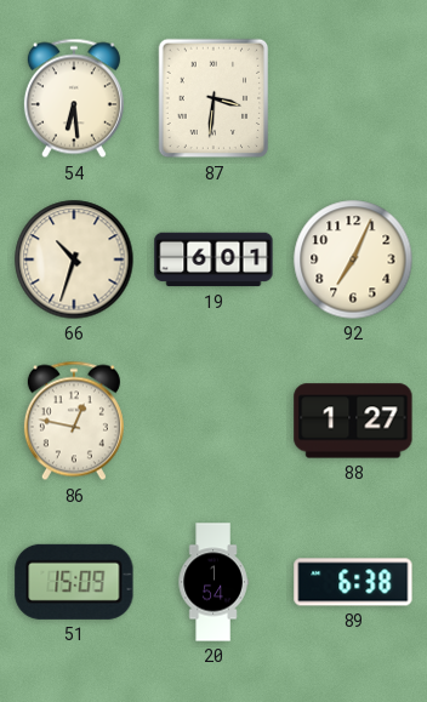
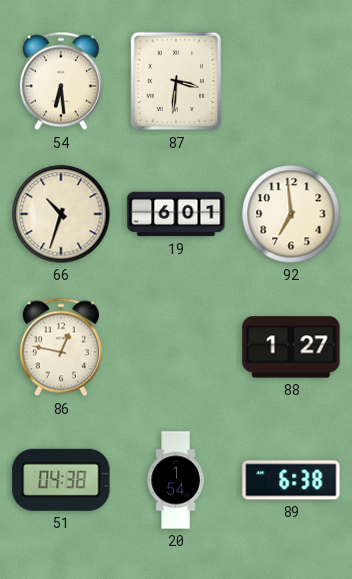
92: 7:04 -> 6:59
51: 15:09 -> 04:38
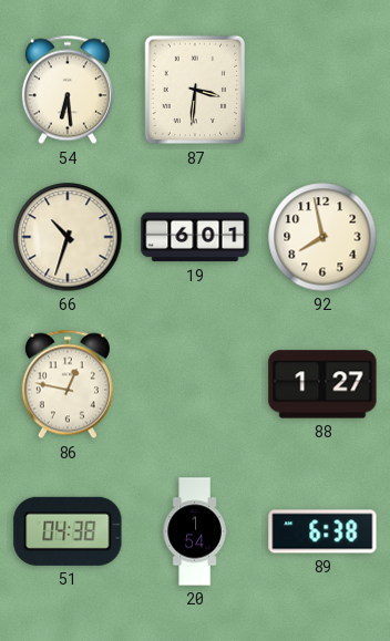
92: 6:59 -> 7:58
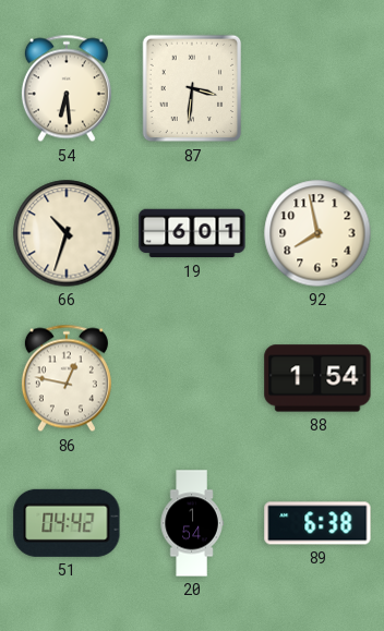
88: 1:27 -> 1:54
51: 04:38 -> 04:42
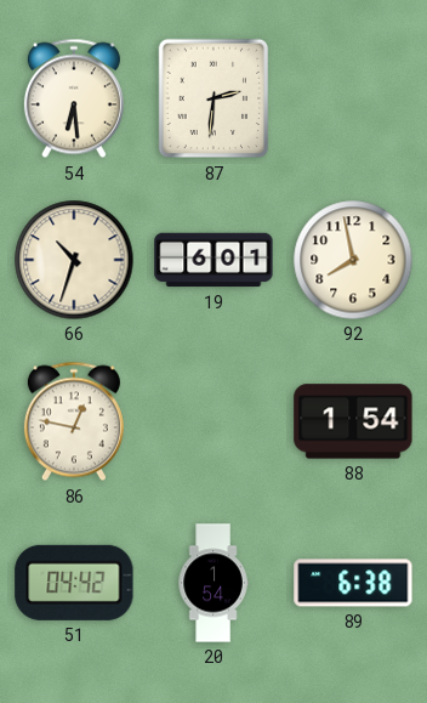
87: 3:31 -> 2:31
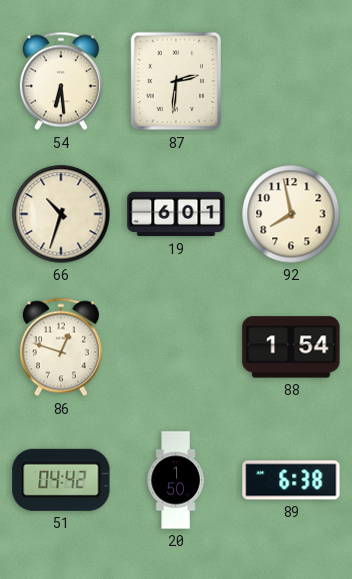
86: 12:47 -> 12:48
20: 1:54 -> 1:50
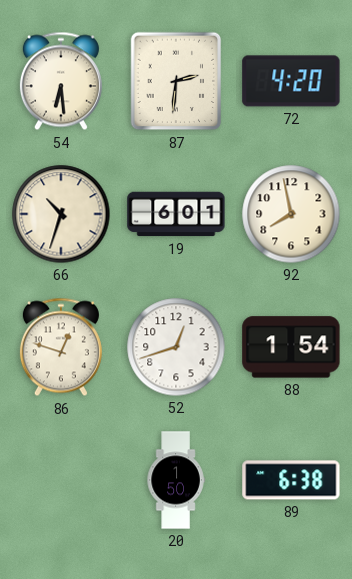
72: none -> 4:20
52: none -> 12:42
51: 04:42 -> none
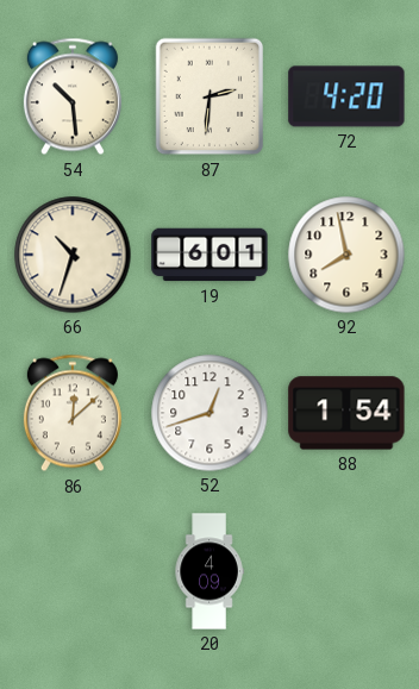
54: 6:29 -> 10:29
86: 12:48 -> 12:08
20: 1:50 -> 4:09
89: 6:38 -> none
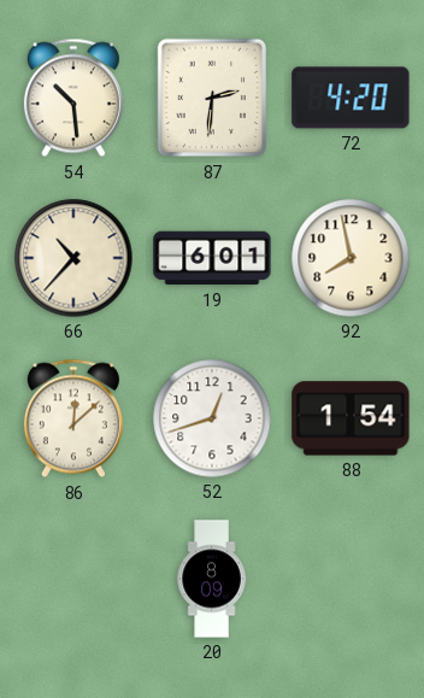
66: 10:33 -> 10:37
20: 4:09 -> 8:09
